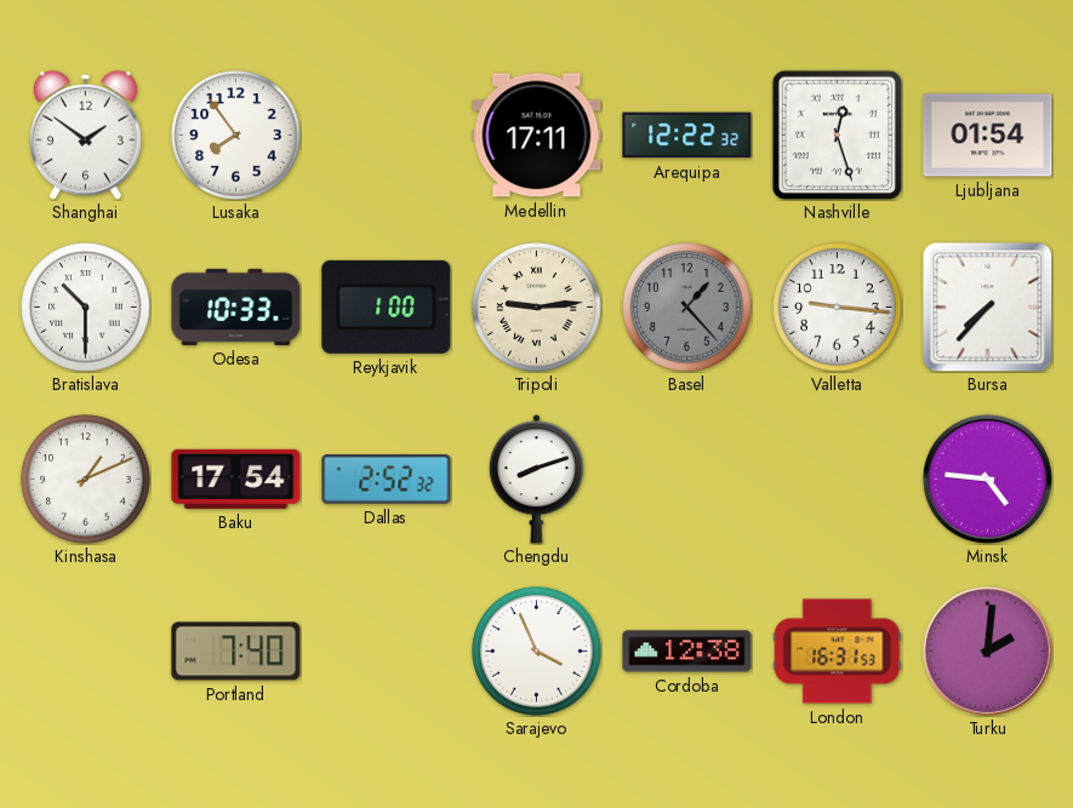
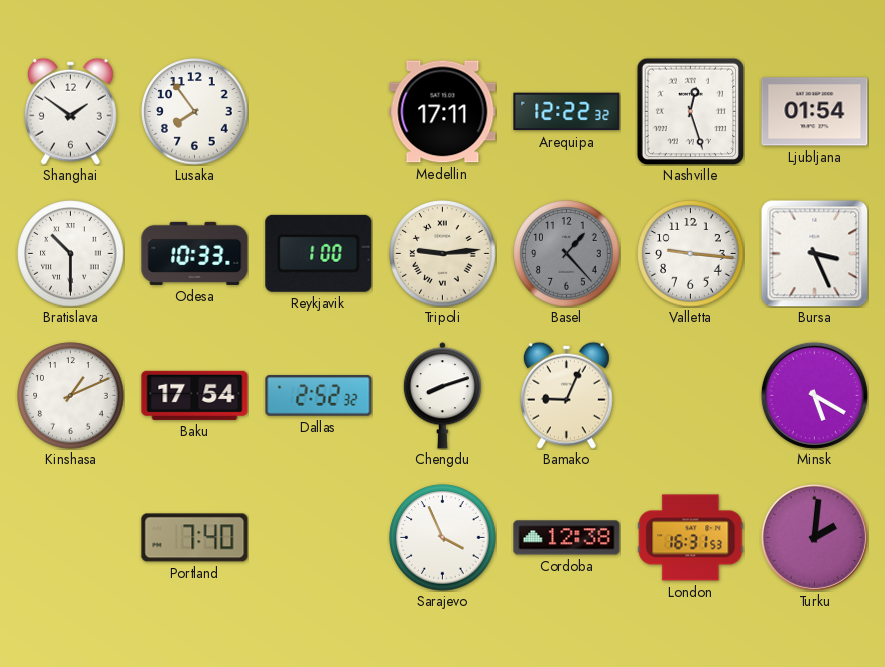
Bursa: 7:37 -> 3:26
Bamako: none -> 9:04
Minsk: 4:46 -> 5:20
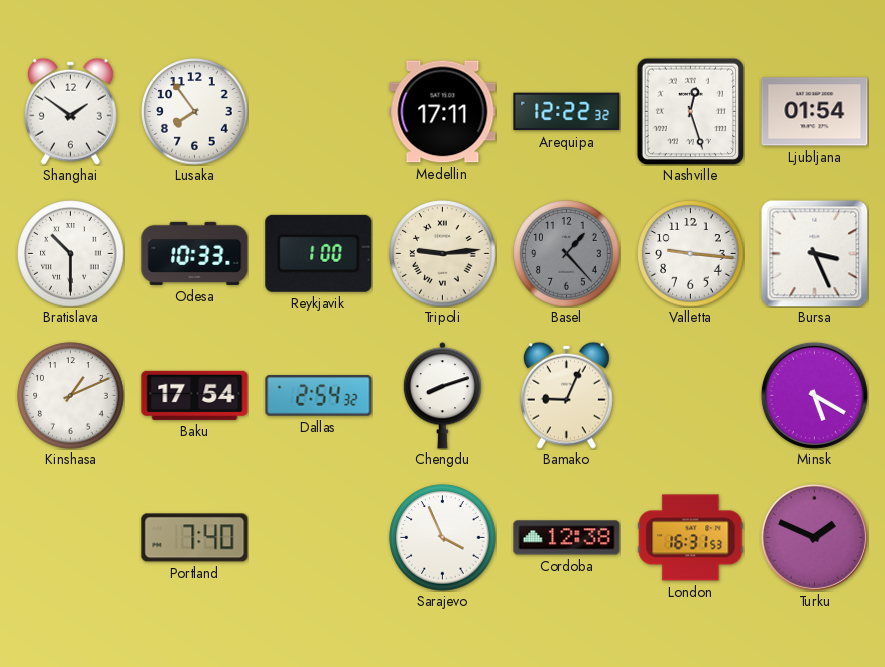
Dallas: 2:52 -> 2:54
Turku: 2:01 -> 1:49
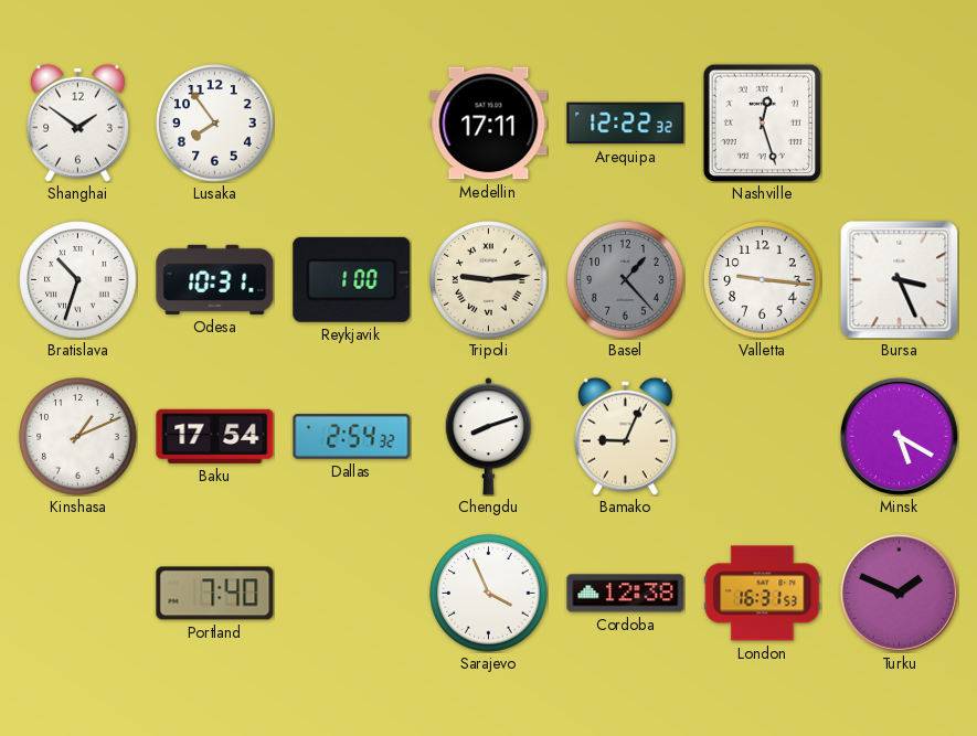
Ljubljana: 01:54 -> none
Bratislava: 10:30 -> 10:33
Odesa: 10:33 -> 10:31
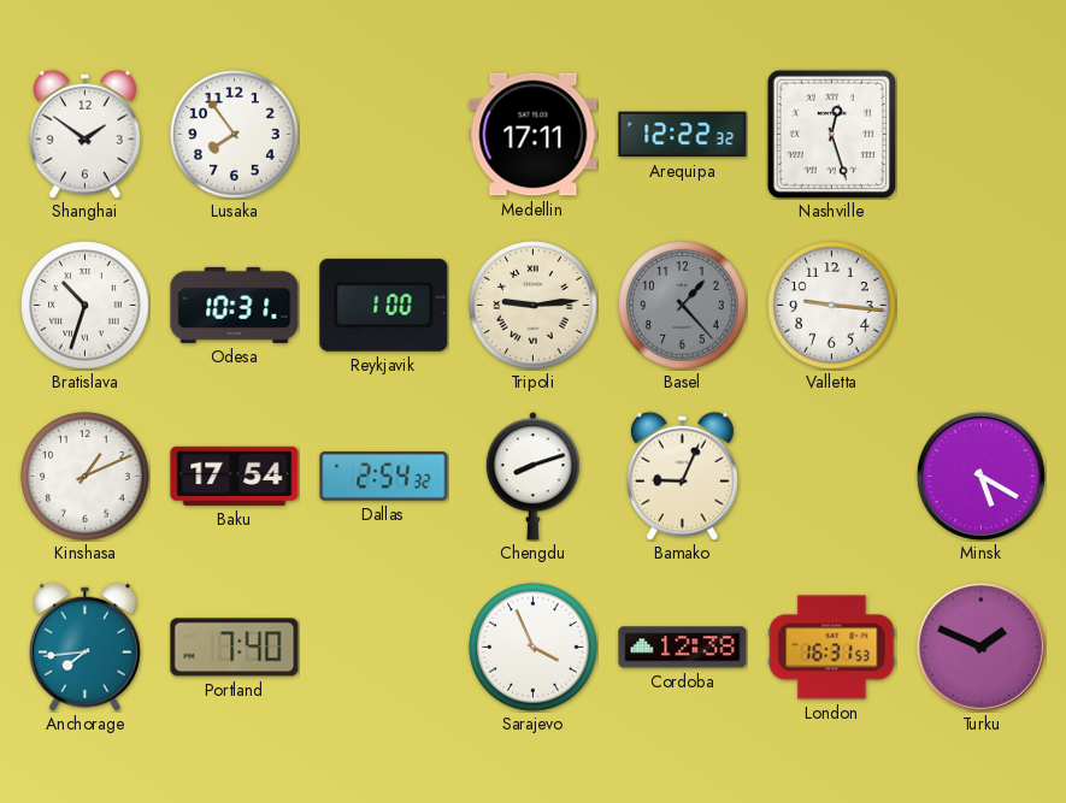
Bursa: 3:26 -> none
Anchorage: none -> 7:44
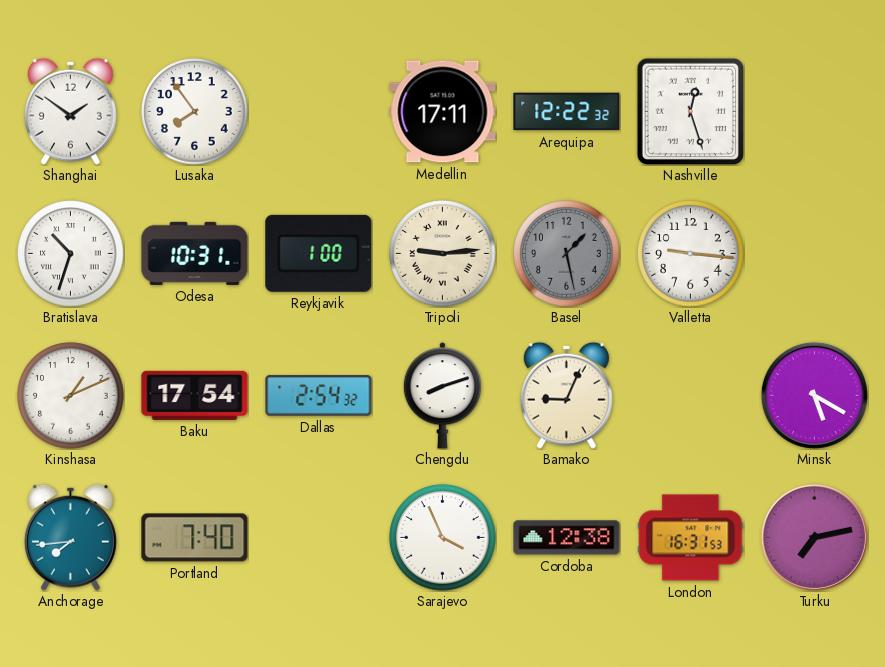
Basel: 1:23 -> 1:28
Turku: 1:49 -> 7:13
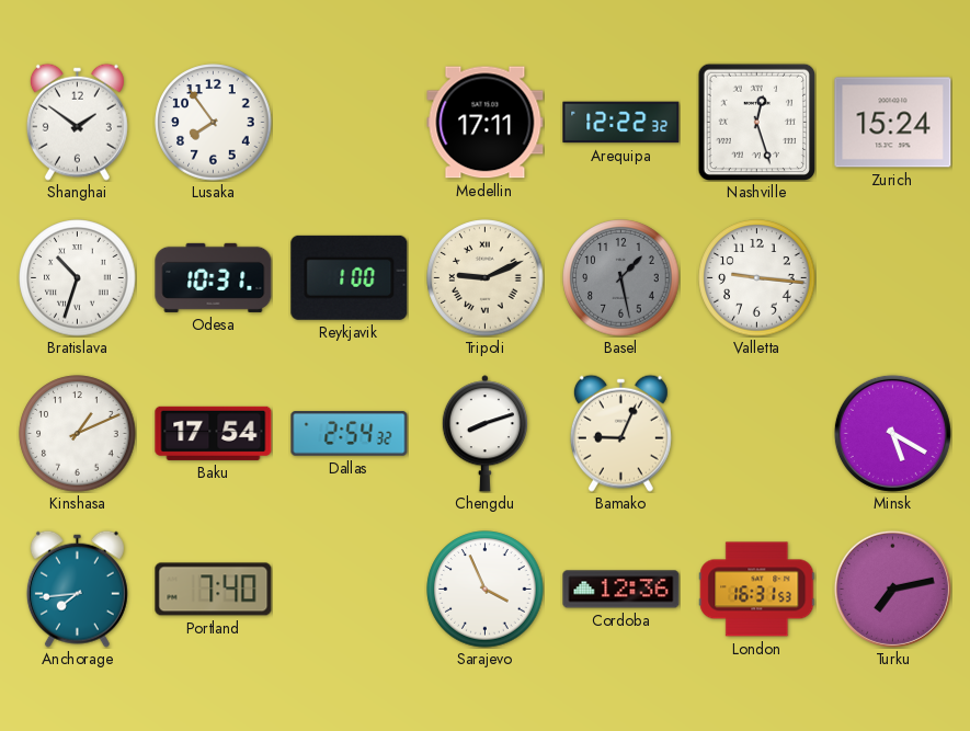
Zurich: none -> 15:24
Tripoli: 9:14 -> 9:11
Cordoba: 12:38 -> 12:36
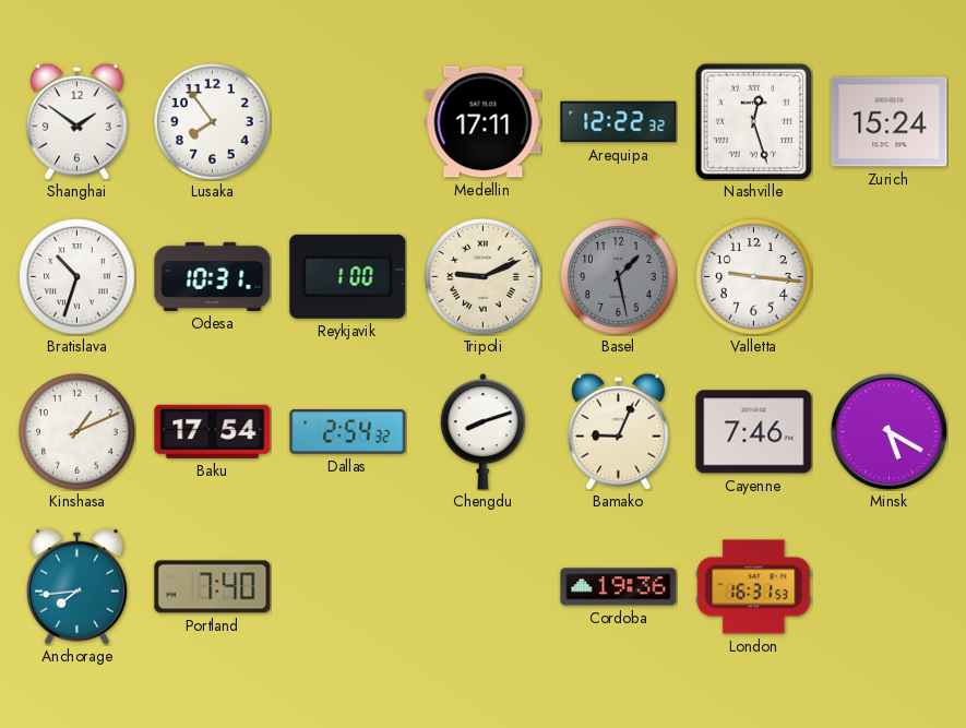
Cayenne: none -> 7:46
Sarajevo: 3:56 -> none
Cordoba: 12:36 -> 19:36
Turku: 7:13 -> none
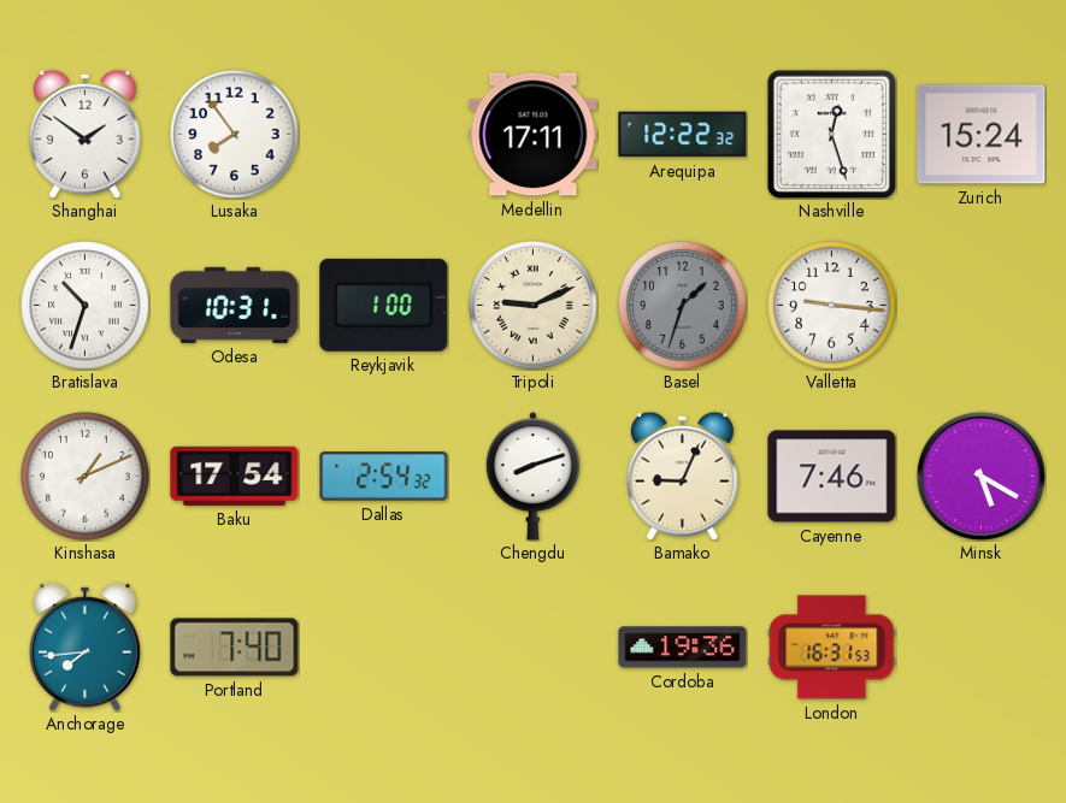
Basel: 1:28 -> 1:33
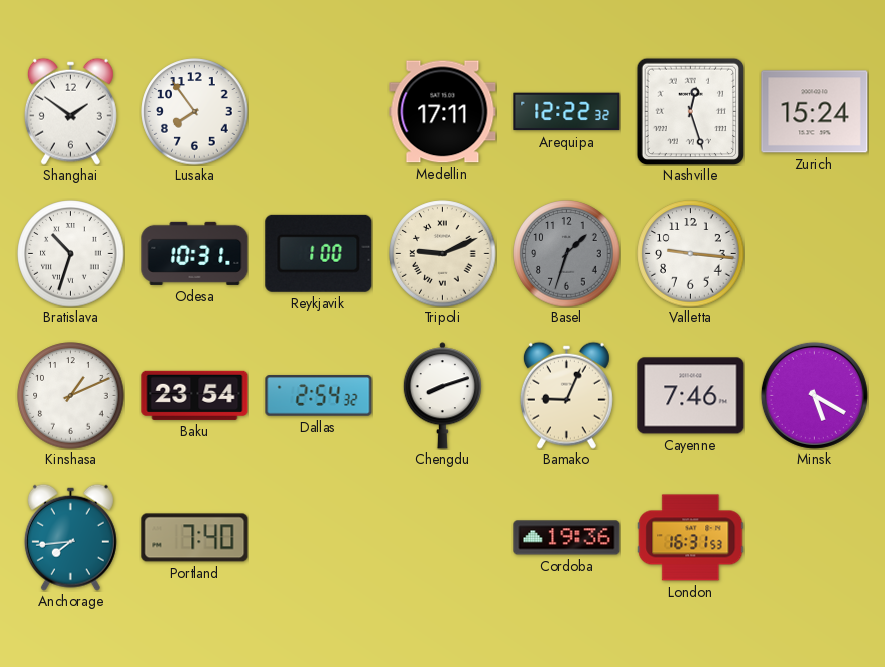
Baku: 17:54 -> 23:54
